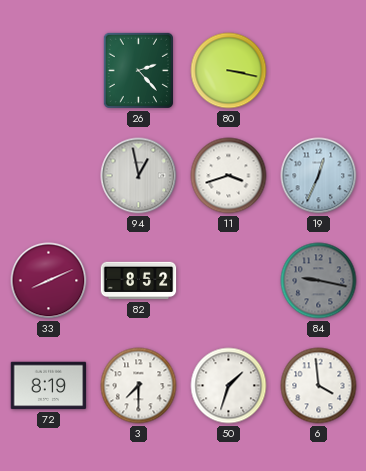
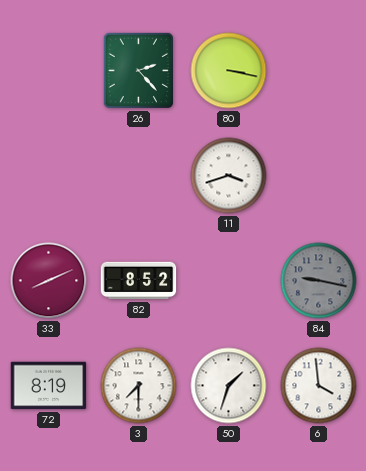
94: 12:58 -> none
19: 12:34 -> none
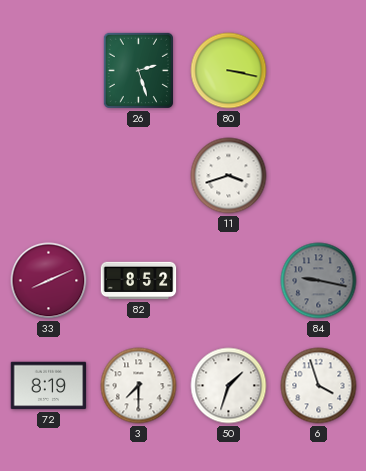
26: 2:23 -> 2:27
6: 3:59 -> 3:57
